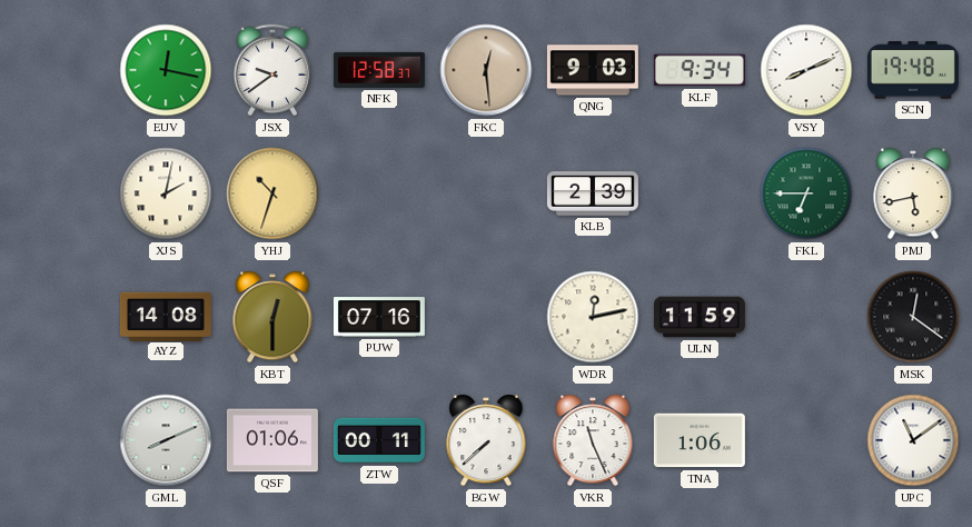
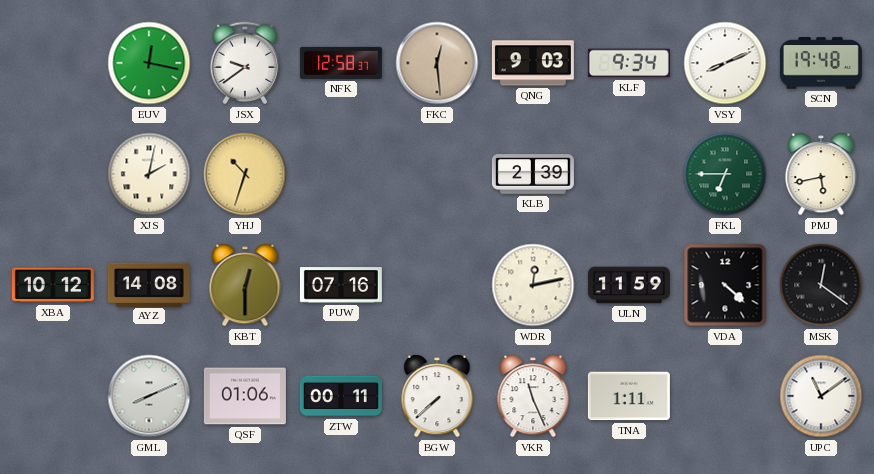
XBA: none -> 10:12
VDA: none -> 4:22
TNA: 1:06 -> 1:11
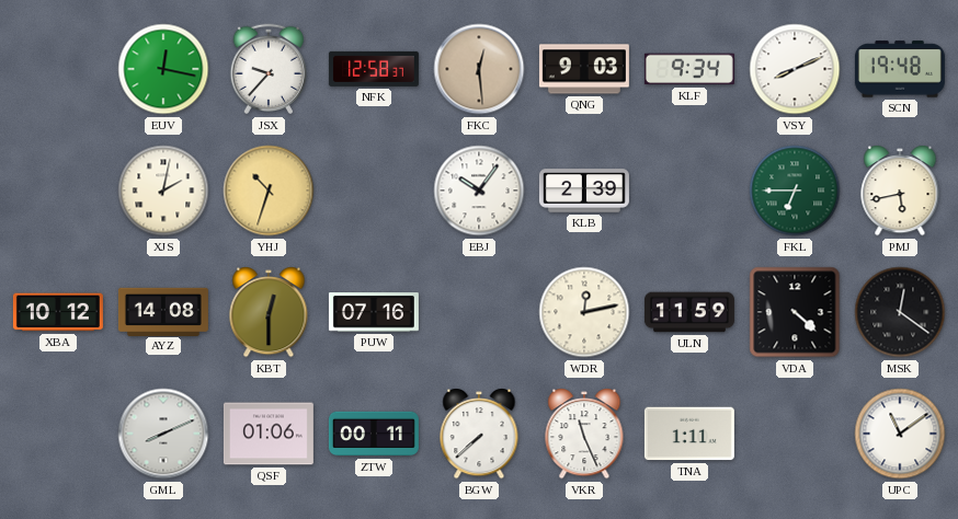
JSX: 9:39 -> 9:37
EBJ: none -> 10:06
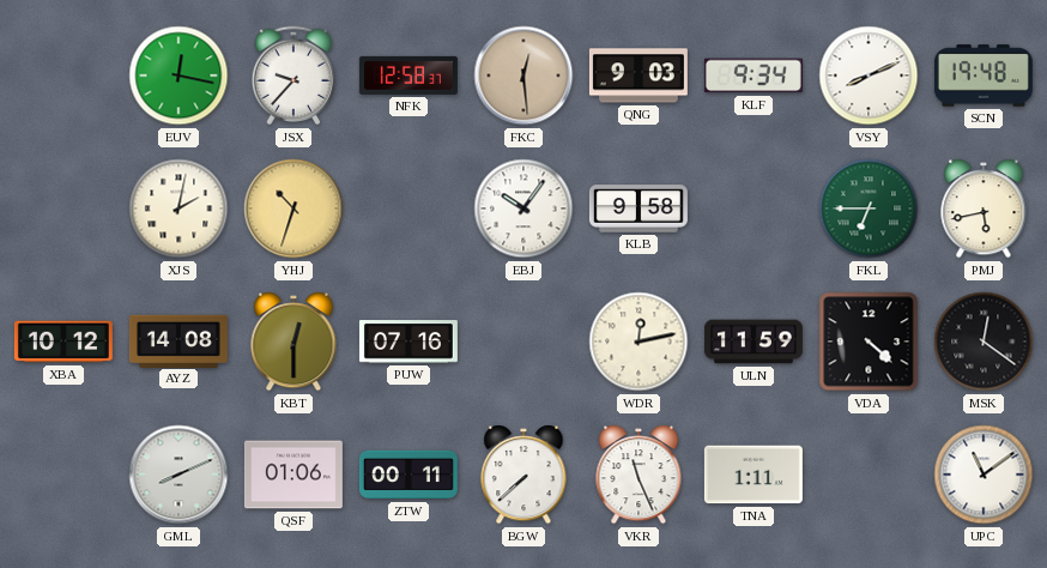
KLB: 2:39 -> 9:58
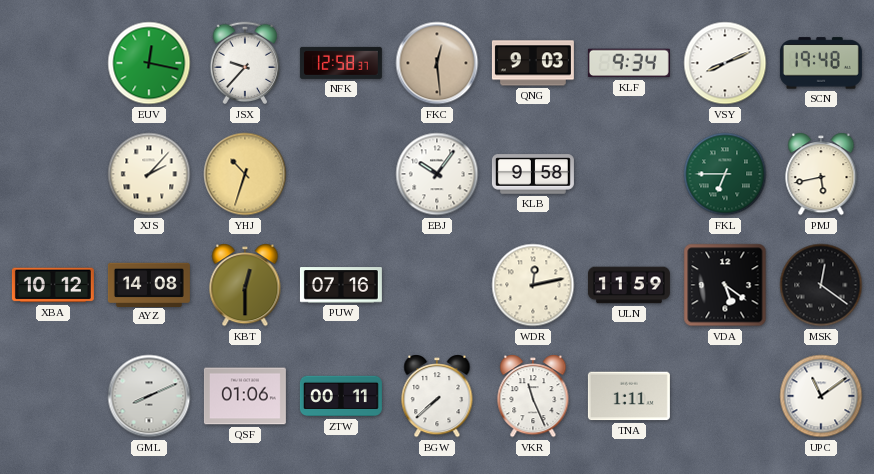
XJS: 2:02 -> 2:07
VDA: 4:22 -> 5:21
